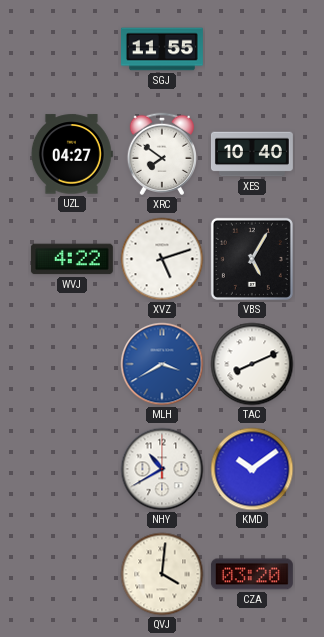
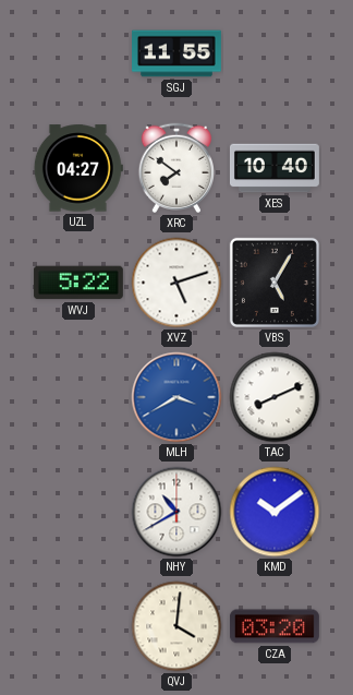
WVJ: 4:22 -> 5:22
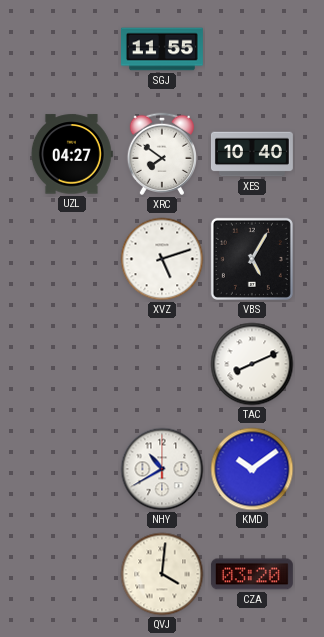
WVJ: 5:22 -> none
MLH: 3:40 -> none
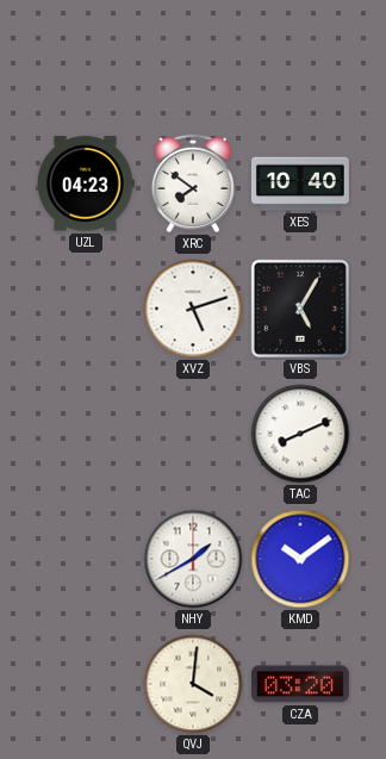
SGJ: 11:55 -> none
UZL: 04:27 -> 04:23
NHY: 10:40 -> 1:40
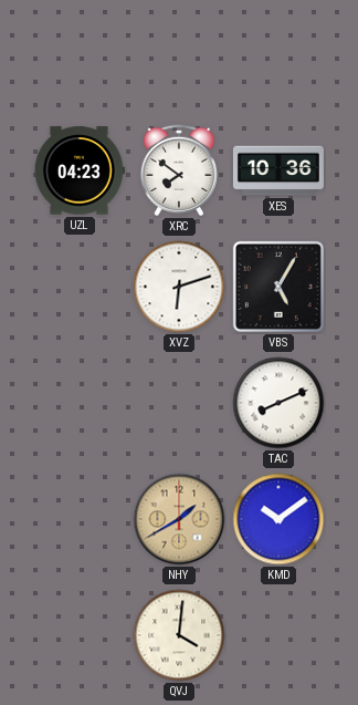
XES: 10:40 -> 10:36
XVZ: 5:12 -> 6:12
NHY dial: white -> champagne
CZA: 03:20 -> none
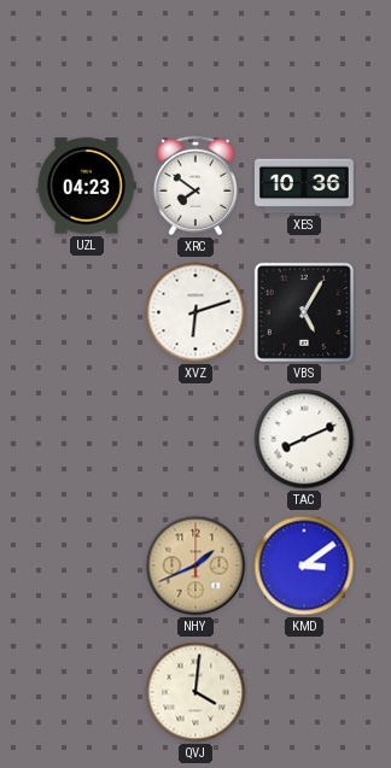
NHY: 1:40 -> 1:41
KMD: 10:09 -> 3:09
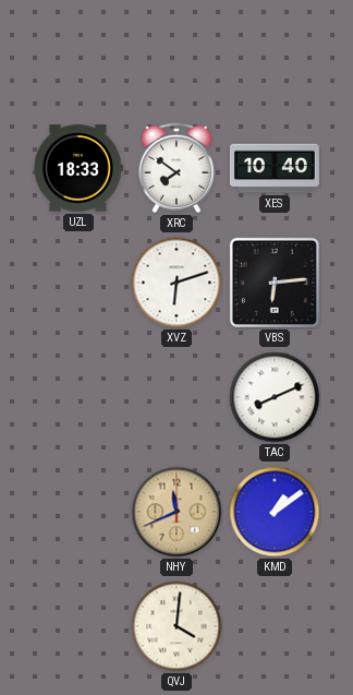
UZL: 04:23 -> 18:33
XES: 10:36 -> 10:40
VBS: 5:05 -> 6:14
NHY: 1:41 -> 11:41
KMD: 3:09 -> 1:09
